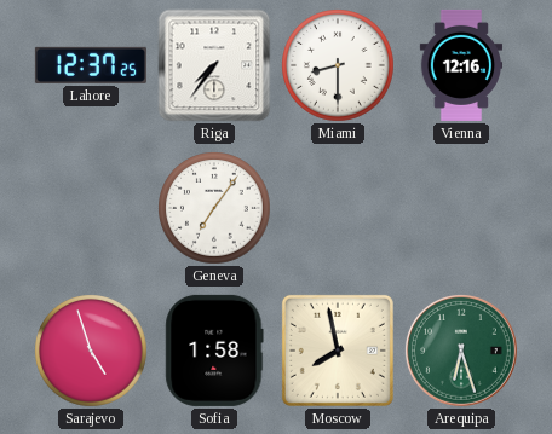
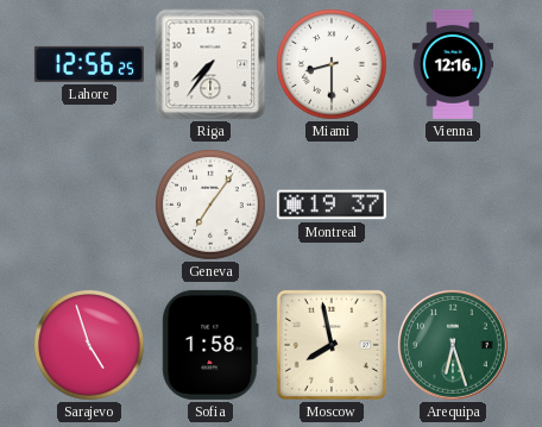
Lahore: 12:37 -> 12:56
Montreal: none -> 19:37
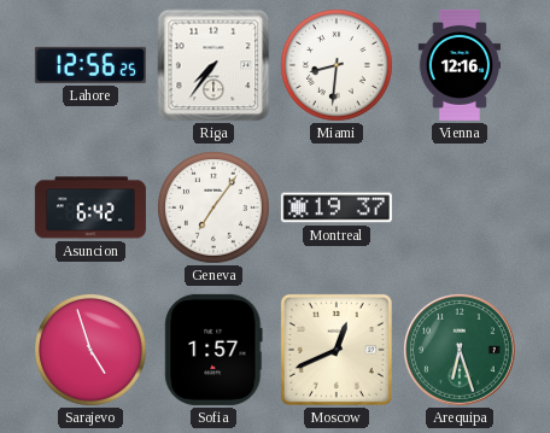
Miami: 8:30 -> 8:31
Asuncion: none -> 6:42
Sofia: 1:58 -> 1:57
Moscow: 7:58 -> 12:41
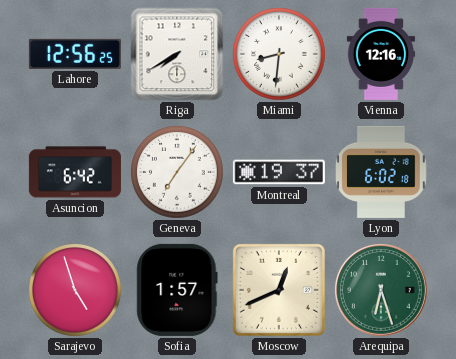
Riga: 7:36 -> 7:40
Lyon: none -> 6:02
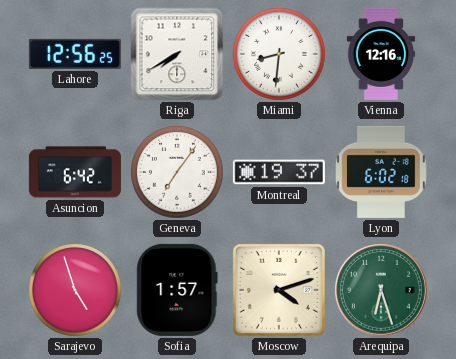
Moscow: 12:41 -> 4:12
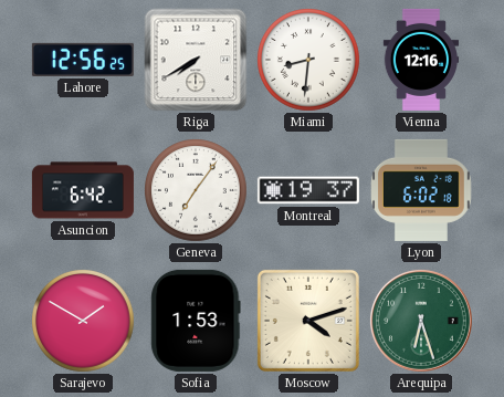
Sarajevo: 4:57 -> 1:50
Sofia: 1:57 -> 1:53
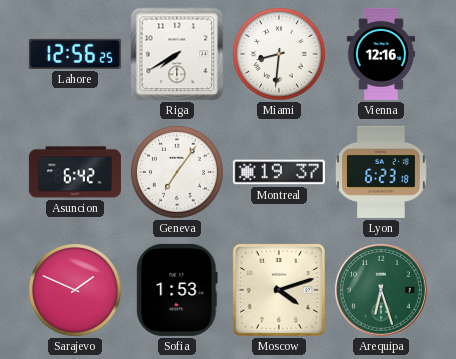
Lyon: 6:02 -> 6:23
Sarajevo: 1:50 -> 1:49
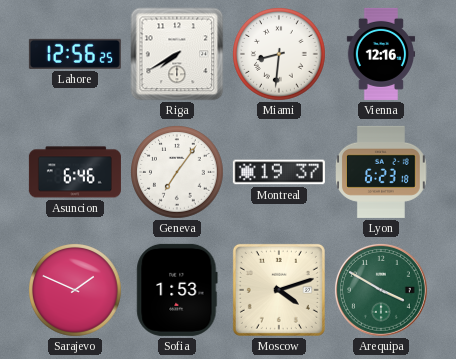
Asuncion: 6:42 -> 6:46
Arequipa: 6:27 -> 3:50
